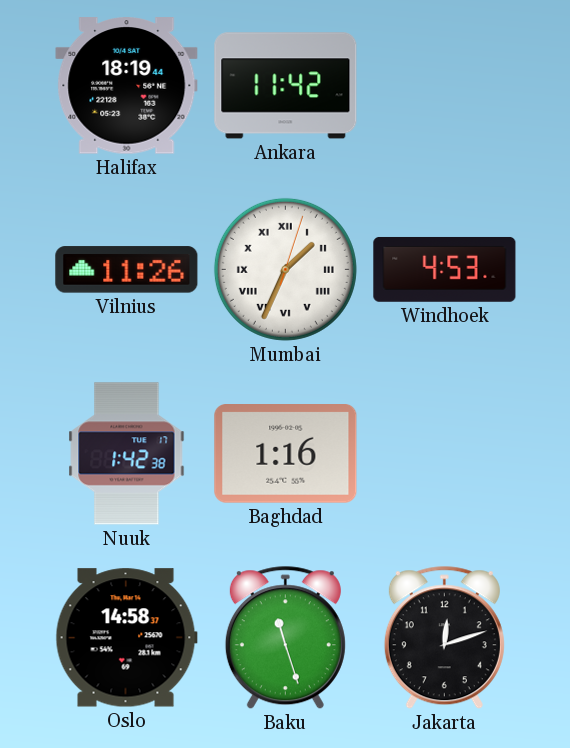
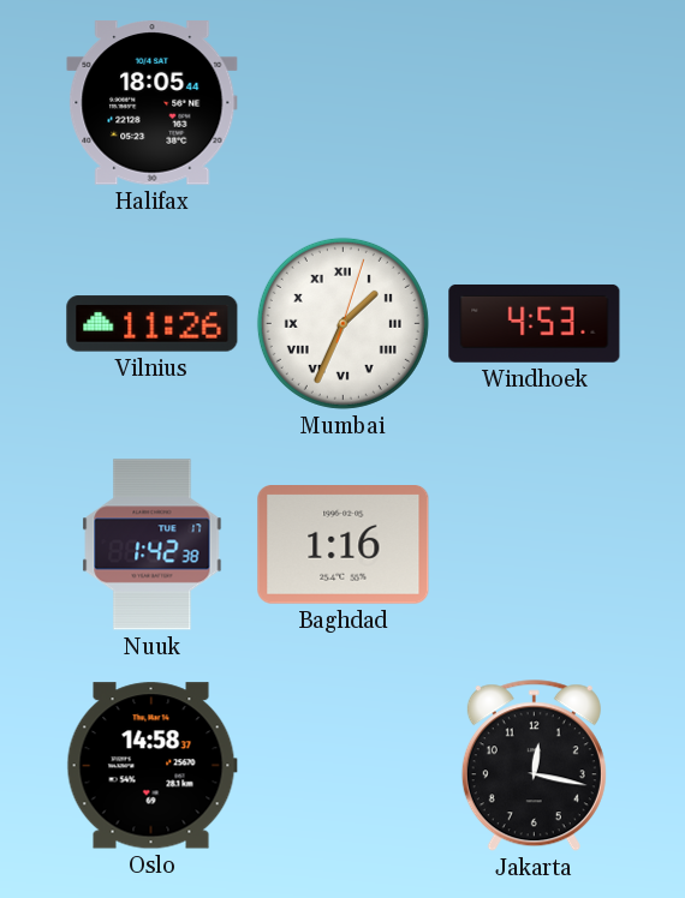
Halifax: 18:19 -> 18:05
Ankara: 11:42 -> none
Baku: 11:27 -> none
Jakarta: 12:12 -> 12:17
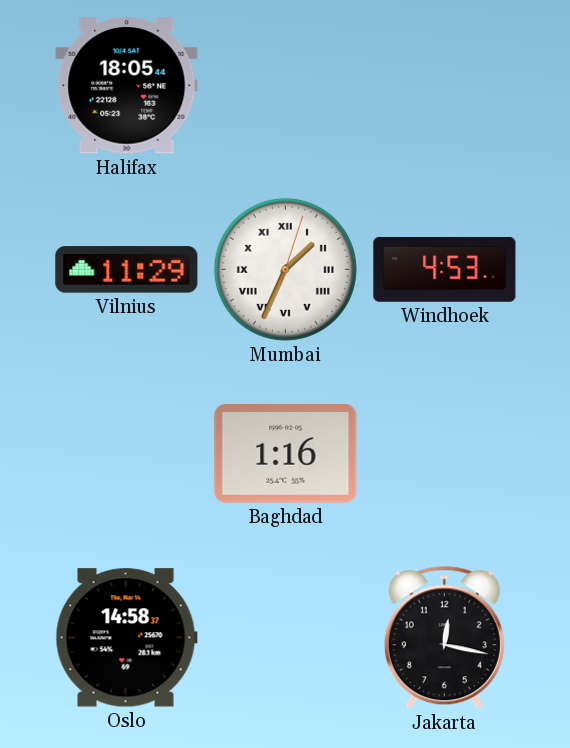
Vilnius: 11:26 -> 11:29
Nuuk: 1:42 -> none
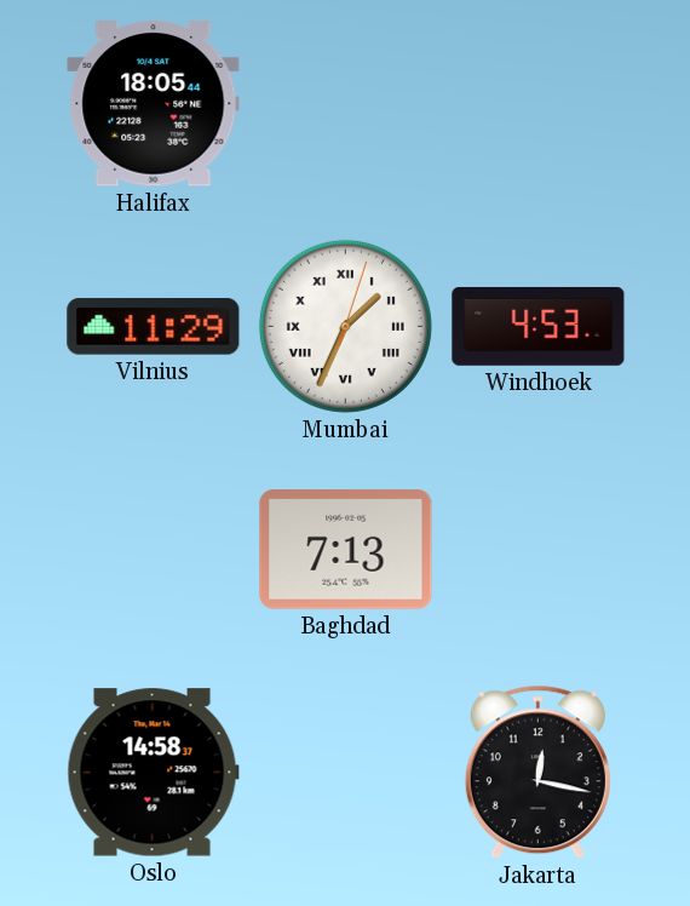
Baghdad: 1:16 -> 7:13
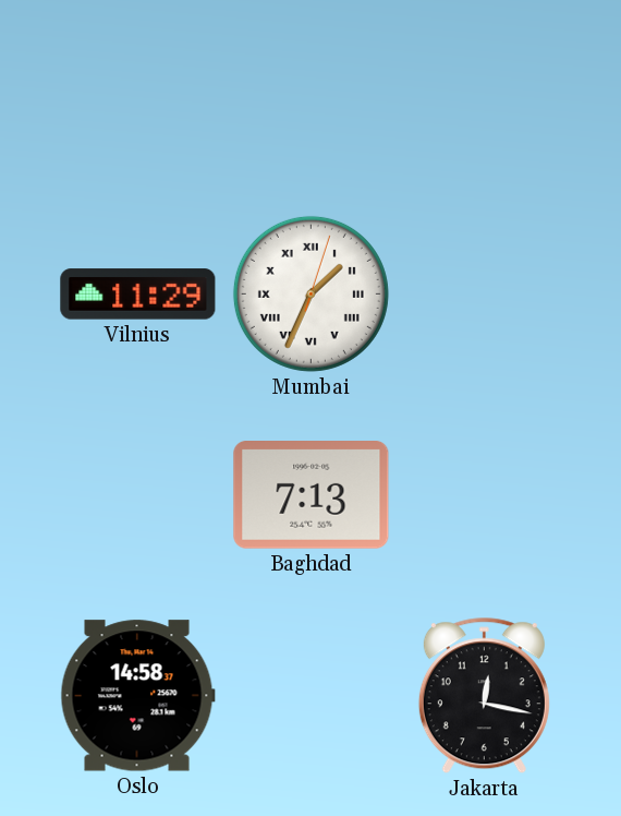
Halifax: 18:05 -> none
Windhoek: 4:53 -> none
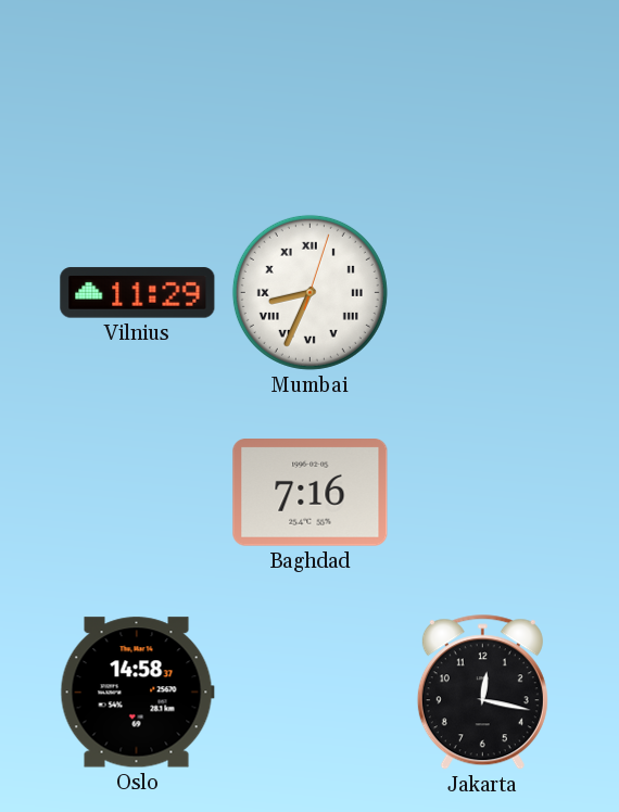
Mumbai: 1:34 -> 8:34
Baghdad: 7:13 -> 7:16
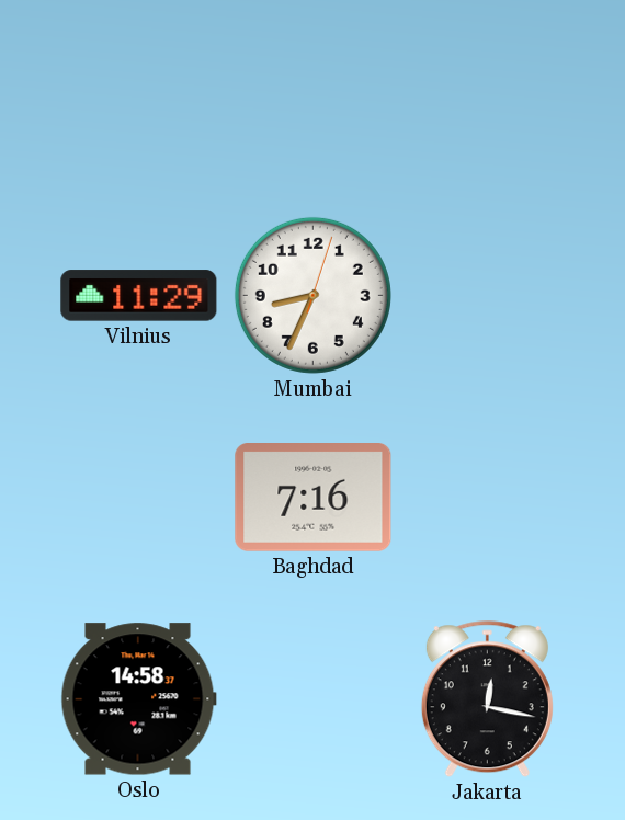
Mumbai numerals: Roman -> Arabic
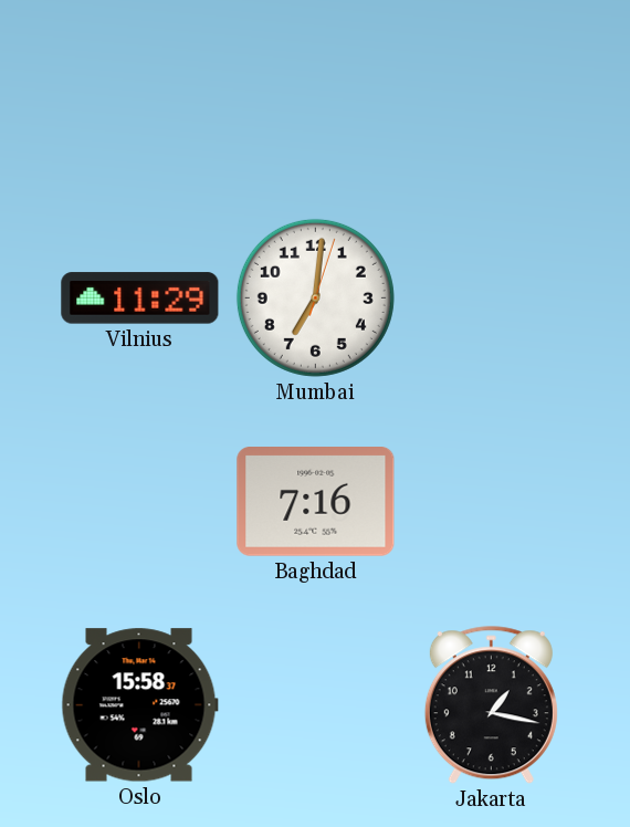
Mumbai: 8:34 -> 7:01
Oslo: 14:58 -> 15:58
Jakarta: 12:17 -> 1:17
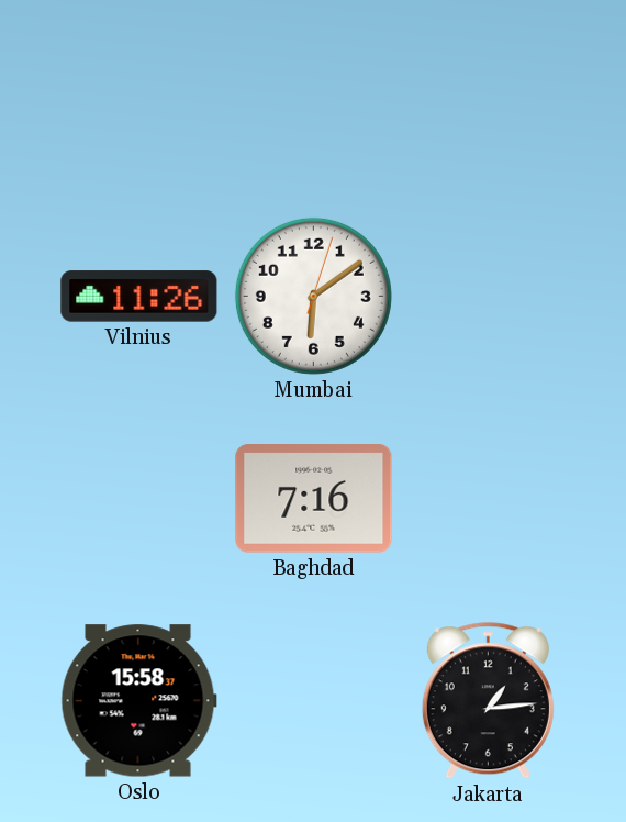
Vilnius: 11:29 -> 11:26
Mumbai: 7:01 -> 6:09
Jakarta: 1:17 -> 1:14
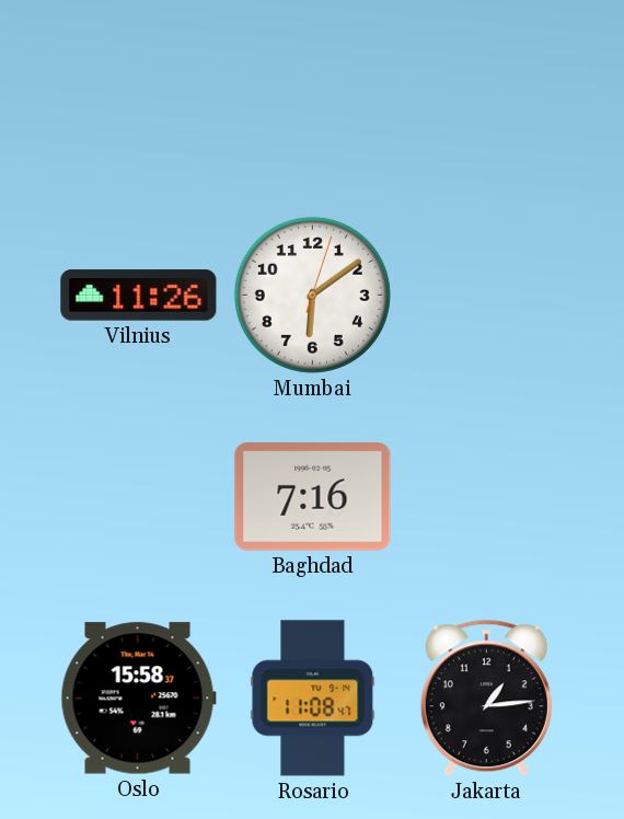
Rosario: none -> 11:08
